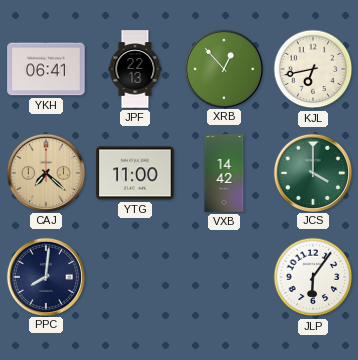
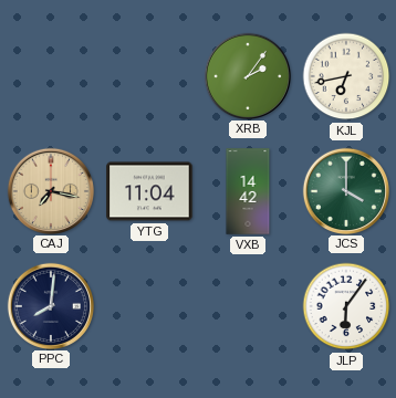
YKH: 06:41 -> none
JPF: 22:13 -> none
XRB: 12:53 -> 2:06
CAJ: 7:22 -> 7:17
YTG: 11:00 -> 11:04
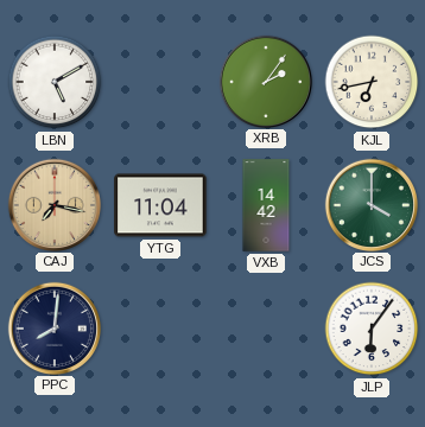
LBN: none -> 5:10
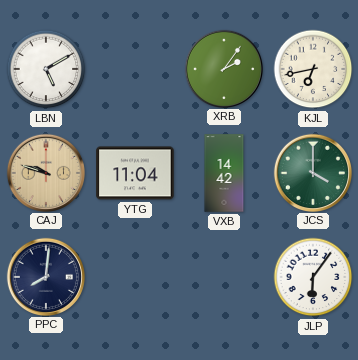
CAJ: 7:17 -> 9:48
